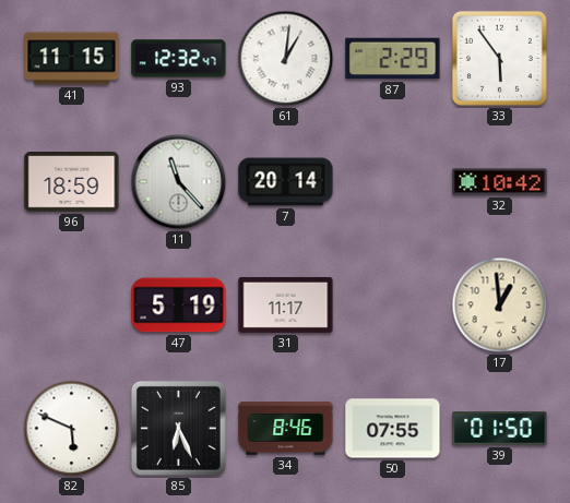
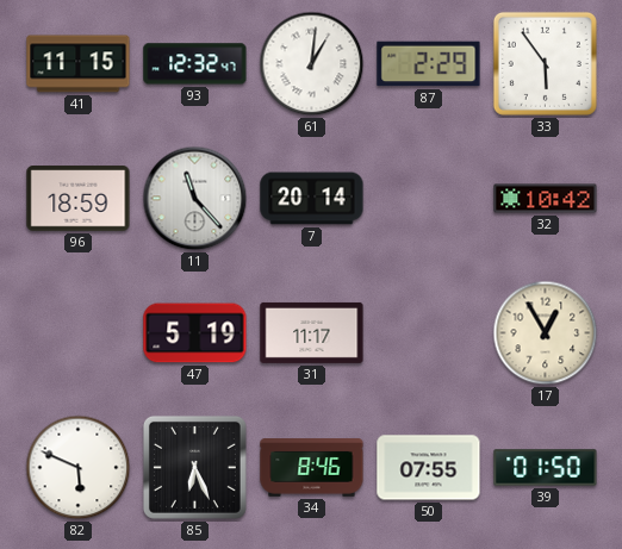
17: 12:59 -> 12:55
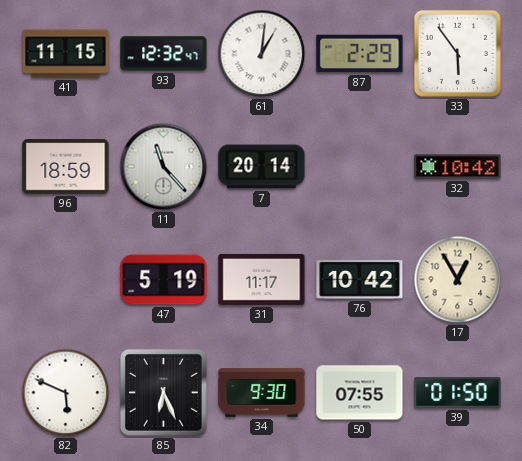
76: none -> 10:42
34: 8:46 -> 9:30
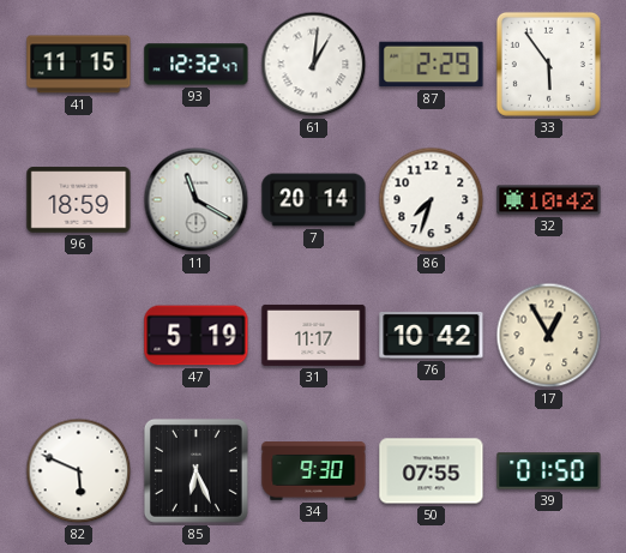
11: 11:23 -> 11:20
86: none -> 7:33
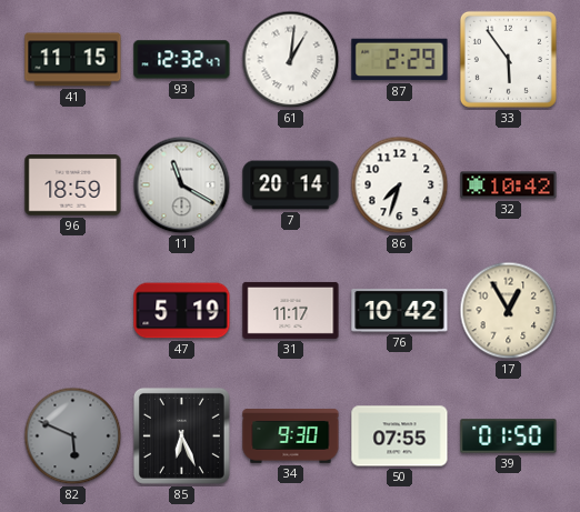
82 dial: white -> grey
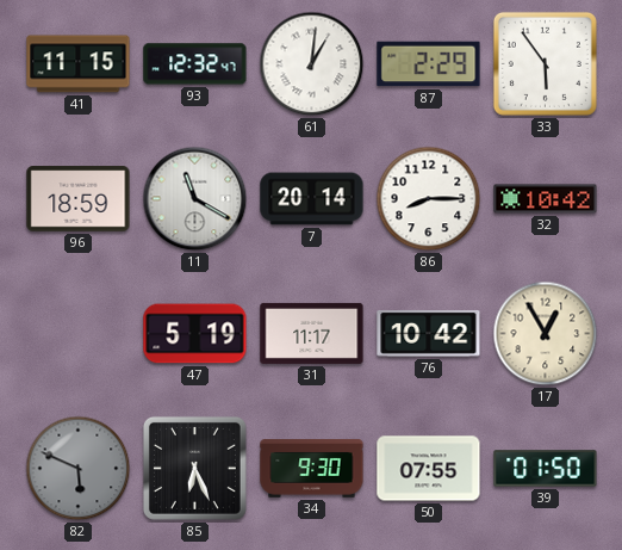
86: 7:33 -> 8:15
